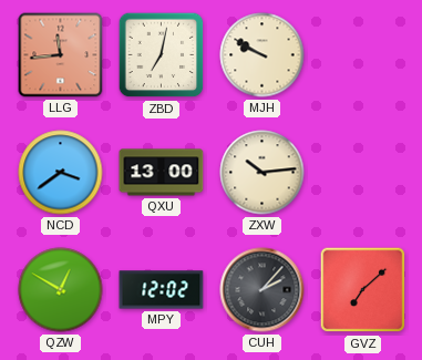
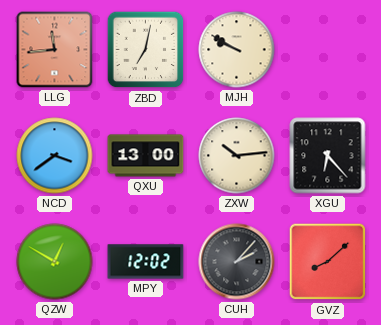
XGU: none -> 6:23
GVZ: 7:08 -> 8:08
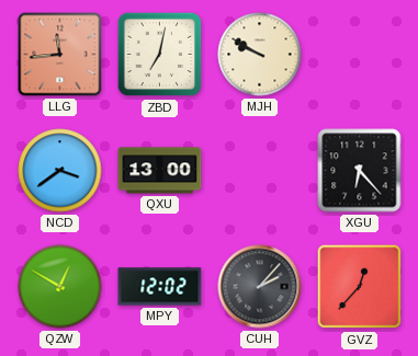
ZXW: 10:14 -> none
GVZ: 8:08 -> 12:37
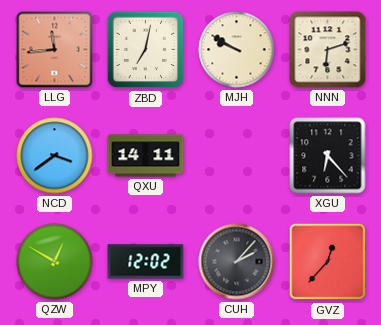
NNN: none -> 6:12
QXU: 13:00 -> 14:11
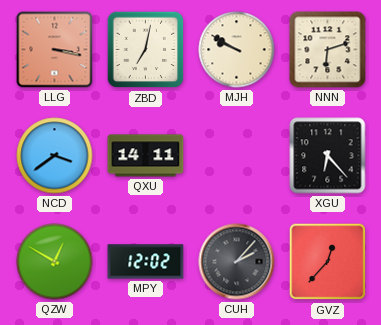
LLG: 11:44 -> 3:17
